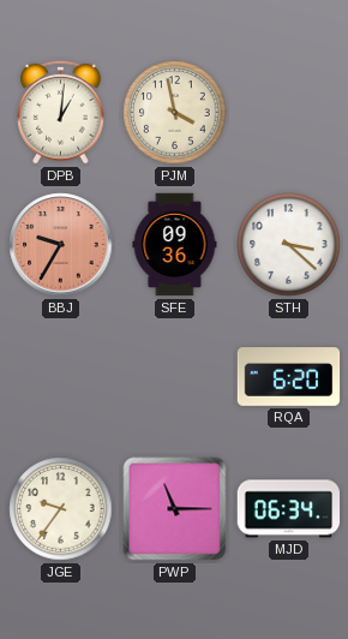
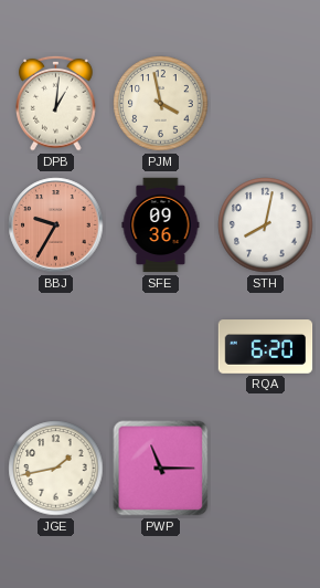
STH: 3:22 -> 8:02
JGE: 9:36 -> 1:43
MJD: 06:34 -> none
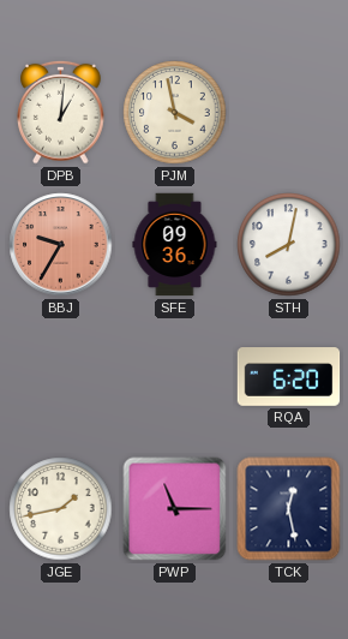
TCK: none -> 12:28
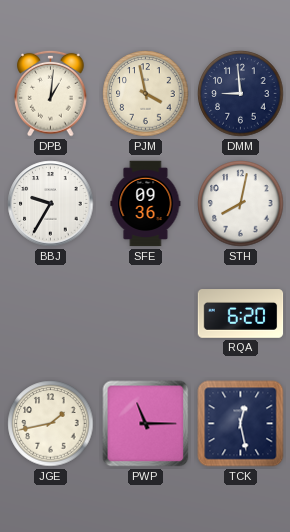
DMM: none -> 8:59
BBJ dial: salmon -> white
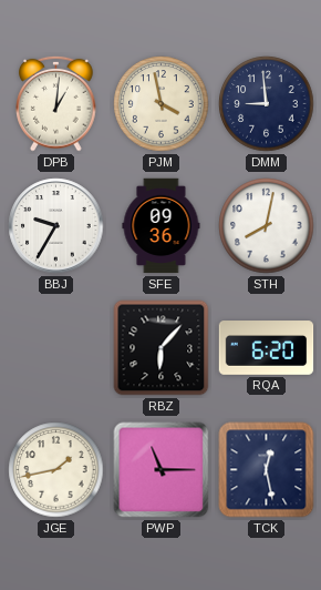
RBZ: none -> 6:07
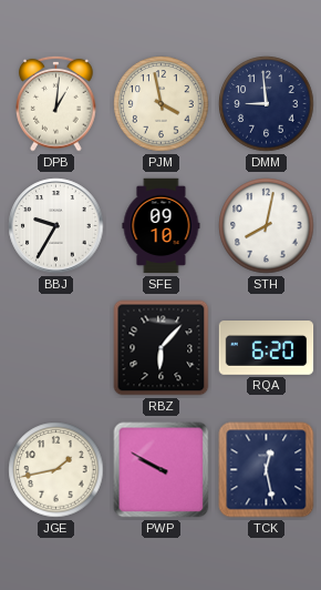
SFE: 09:36 -> 09:10
PWP: 11:15 -> 9:50
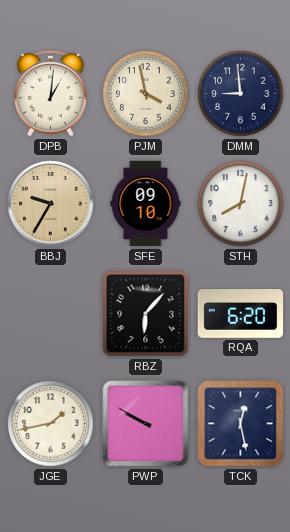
BBJ dial: white -> champagne
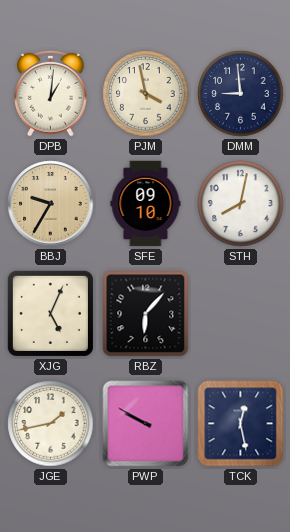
XJG: none -> 5:04
RQA: 6:20 -> none
